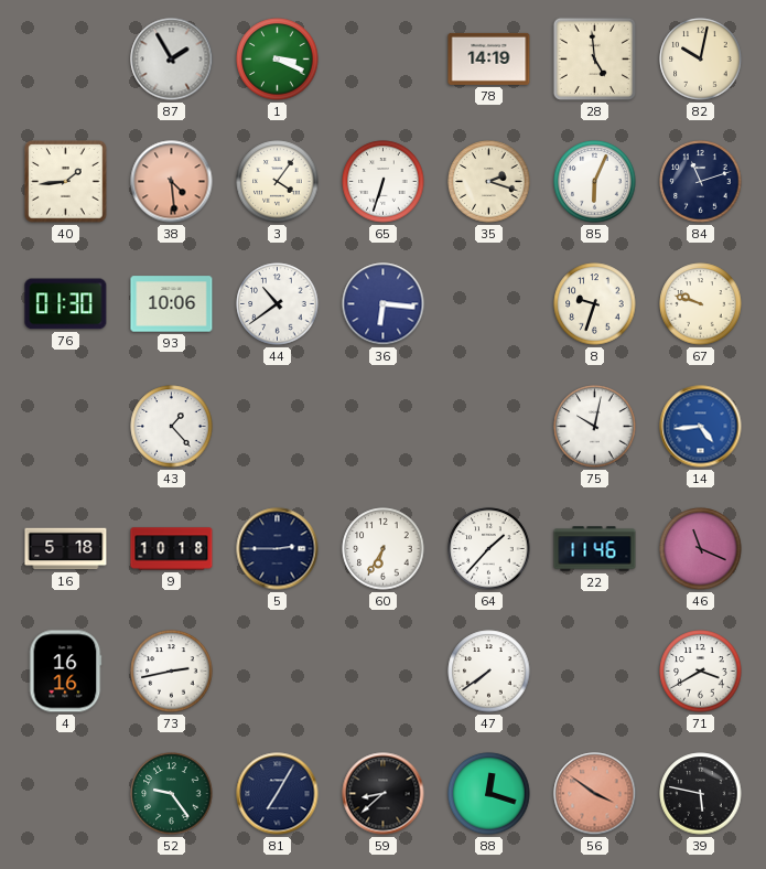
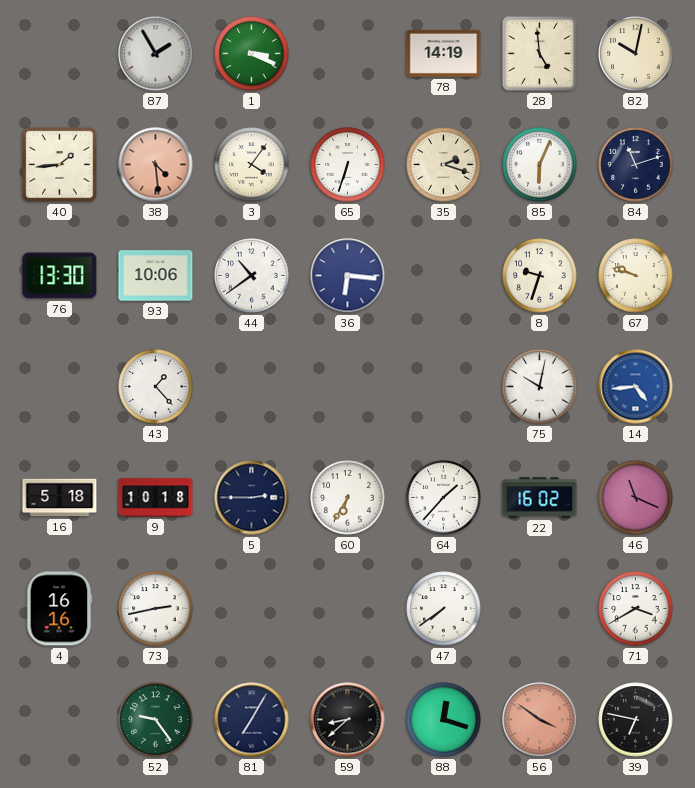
76: 01:30 -> 13:30
22: 11:46 -> 16:02
39: 5:47 -> 6:47
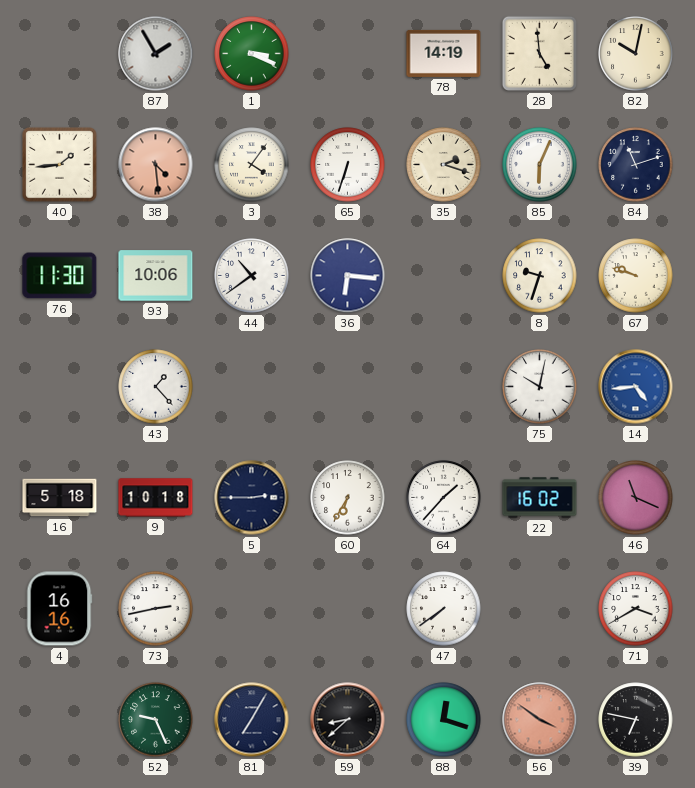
76: 13:30 -> 11:30
52: 9:24 -> 9:26
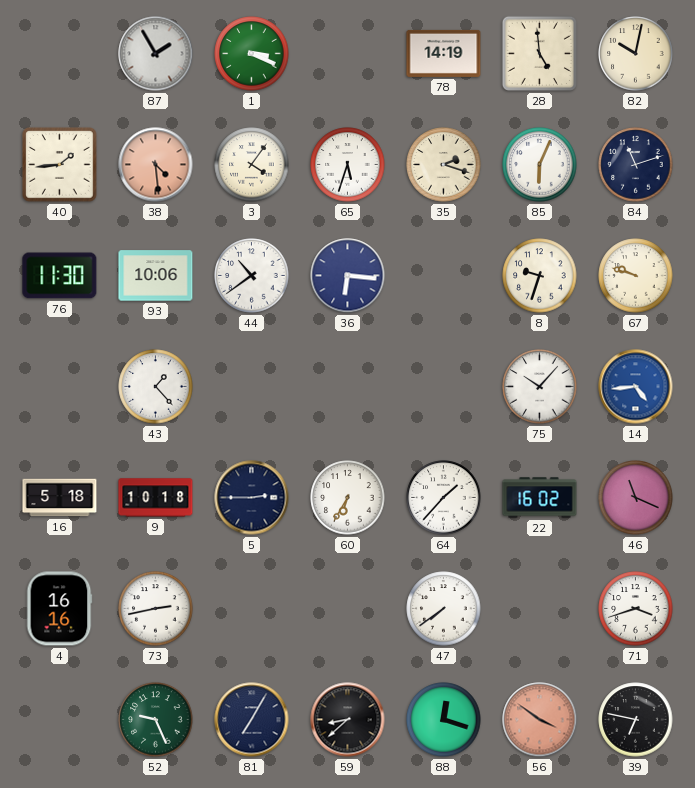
65: 6:33 -> 5:33
75: 10:02 -> 10:07
71: 3:40 -> 3:42
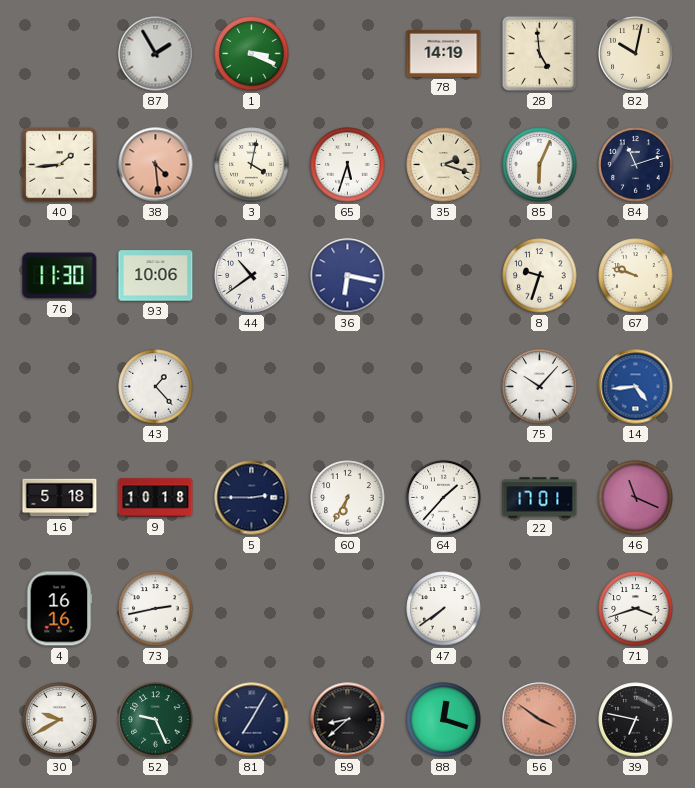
3: 4:06 -> 4:02
36: 6:16 -> 6:17
22: 16:02 -> 17:01
30: none -> 9:40
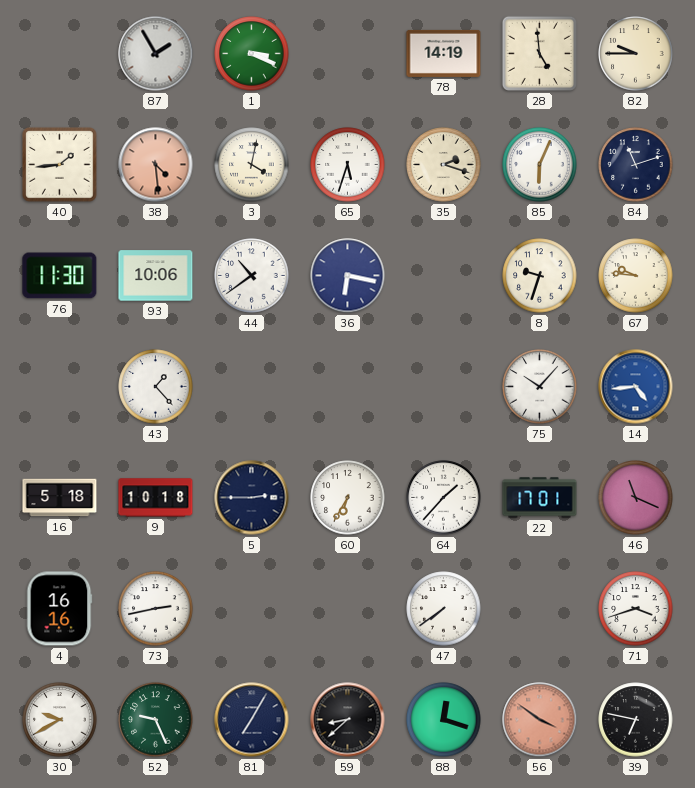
82: 10:02 -> 9:45
67: 9:48 -> 9:46
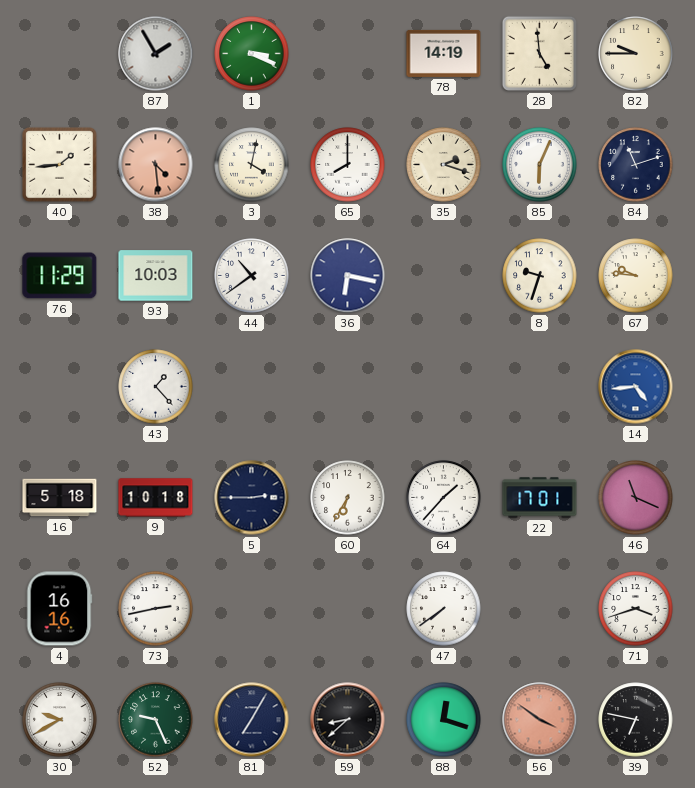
65: 5:33 -> 8:00
76: 11:30 -> 11:29
93: 10:06 -> 10:03
75: 10:07 -> none
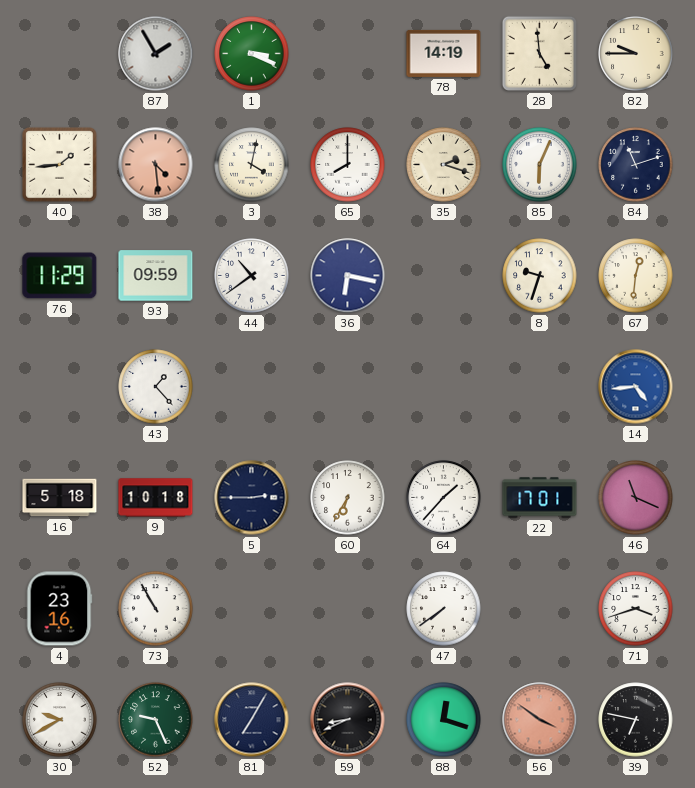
93: 10:03 -> 09:59
67: 9:46 -> 12:31
4: 16:16 -> 23:16
73: 2:43 -> 10:55
59: 8:38 -> 8:41
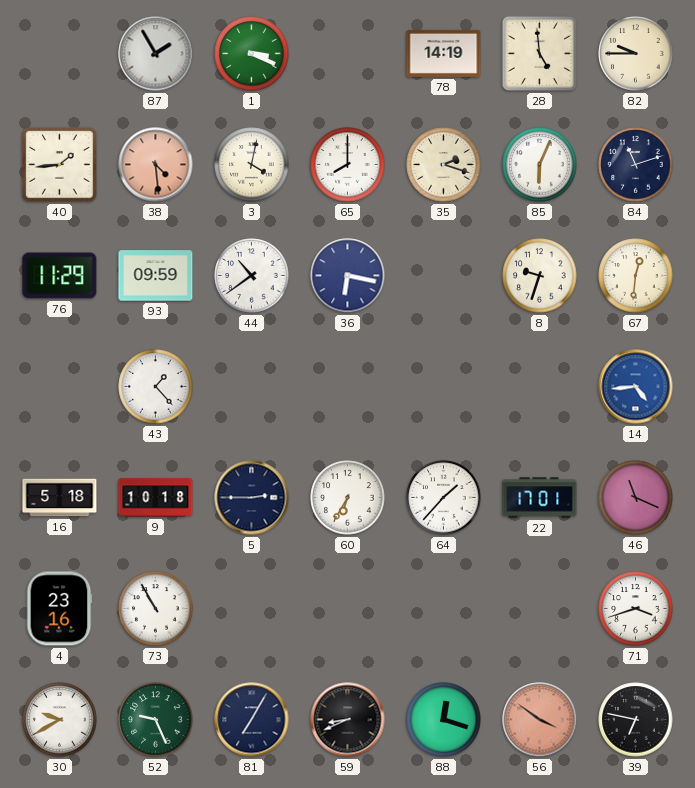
47: 7:39 -> none
